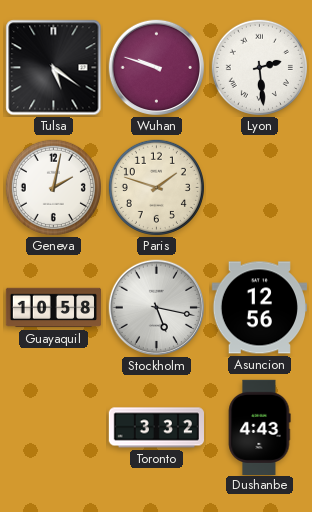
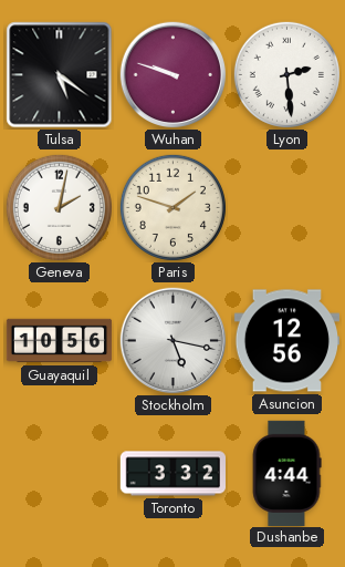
Guayaquil: 10:58 -> 10:56
Dushanbe: 4:43 -> 4:44
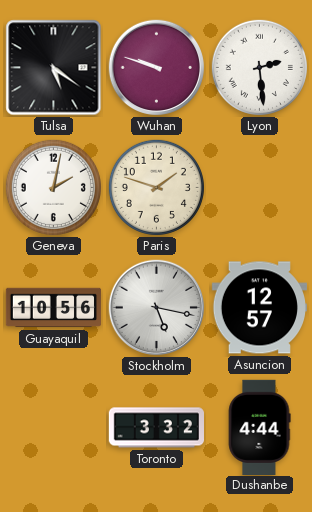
Asuncion: 12:56 -> 12:57
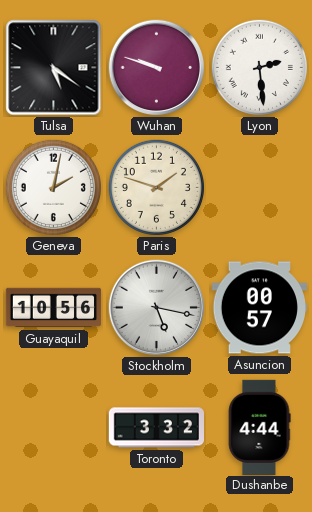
Asuncion: 12:57 -> 00:57
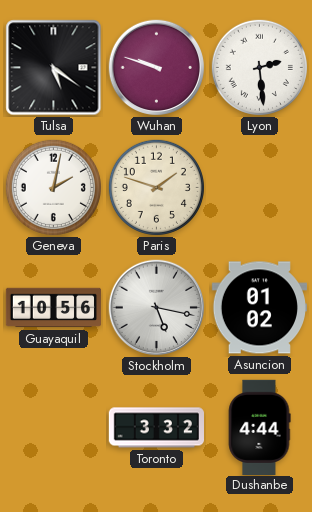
Asuncion: 00:57 -> 01:02
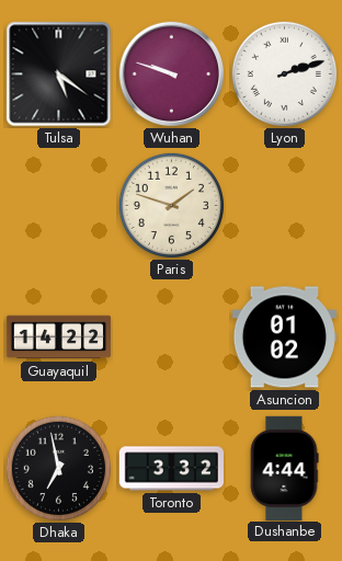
Lyon: 2:29 -> 2:12
Geneva: 2:02 -> none
Guayaquil: 10:56 -> 14:22
Stockholm: 5:17 -> none
Dhaka: none -> 6:58
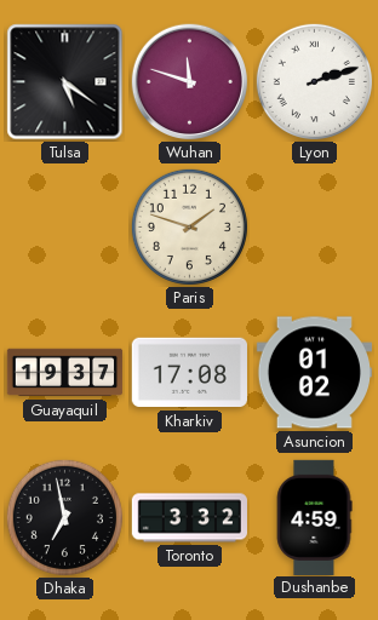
Wuhan: 9:48 -> 11:48
Guayaquil: 14:22 -> 19:37
Kharkiv: none -> 17:08
Dushanbe: 4:44 -> 4:59
